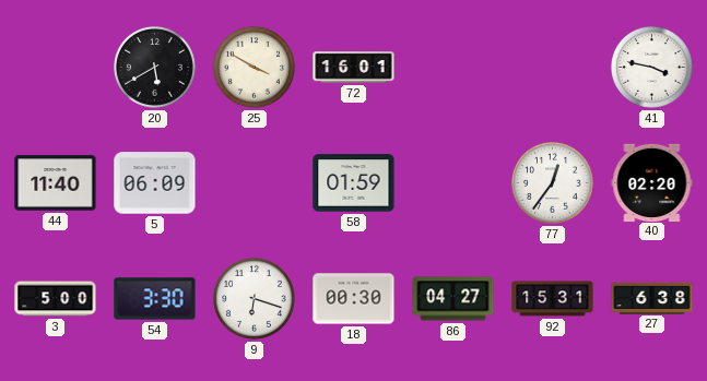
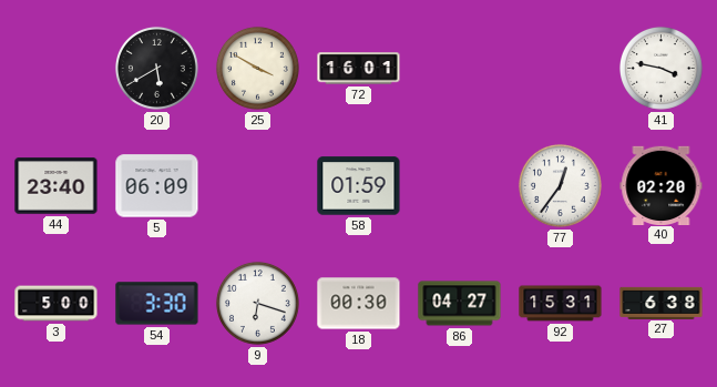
44: 11:40 -> 23:40
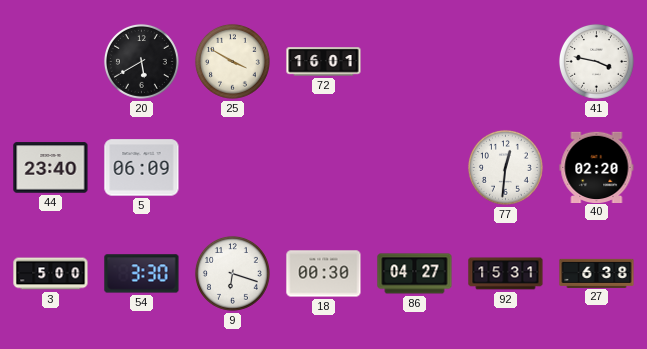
58: 01:59 -> none
77: 12:36 -> 12:31
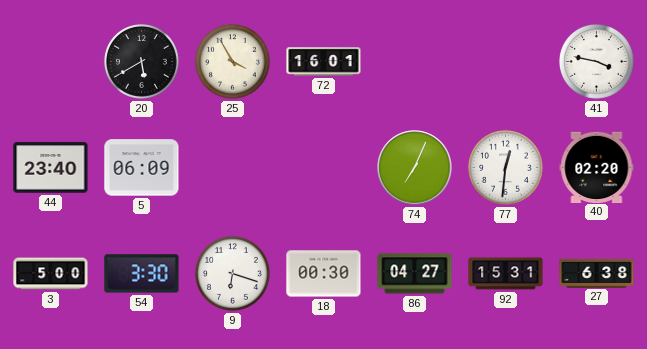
25: 3:50 -> 3:55
74: none -> 7:04
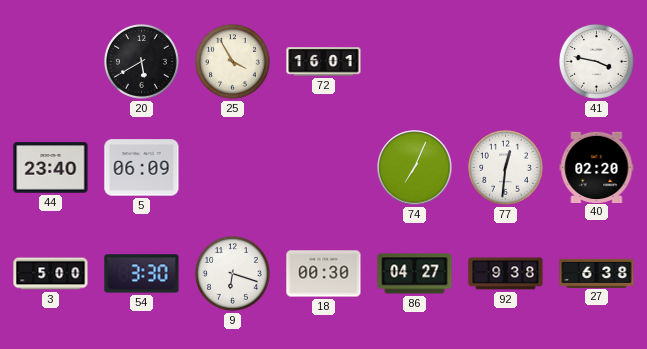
92: 15:31 -> 9:38
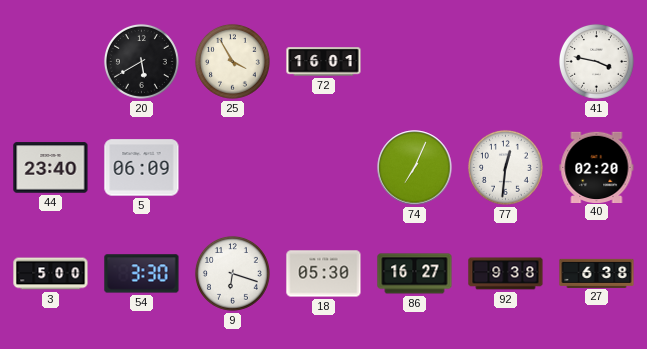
18: 00:30 -> 05:30
86: 04:27 -> 16:27
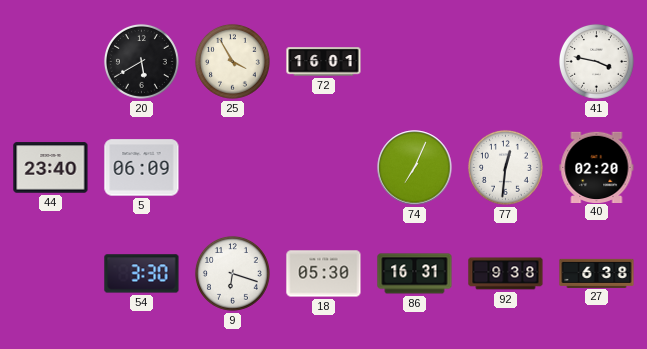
3: 5:00 -> none
86: 16:27 -> 16:31
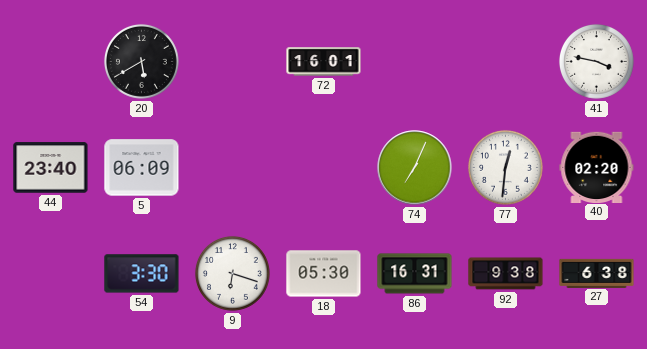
25: 3:55 -> none
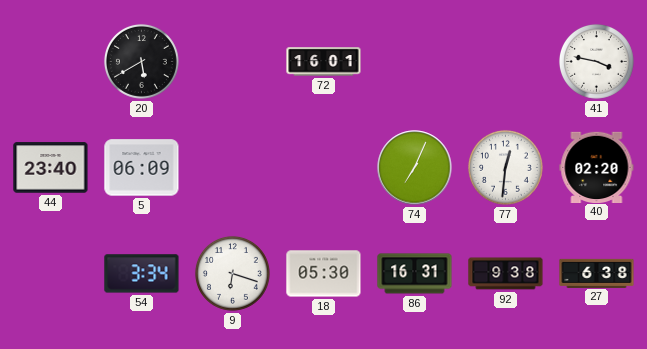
54: 3:30 -> 3:34
